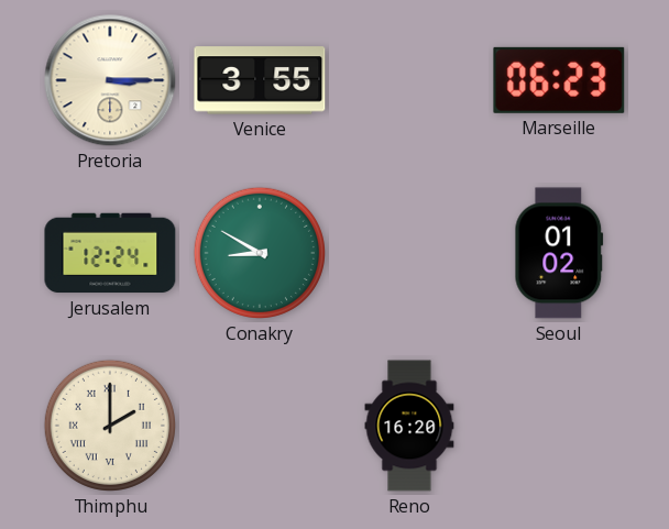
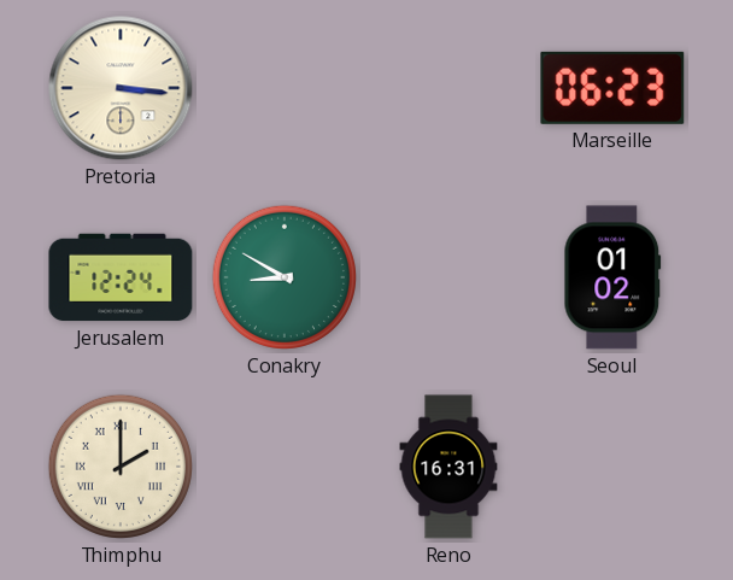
Pretoria: 3:15 -> 3:16
Venice: 3:55 -> none
Reno: 16:20 -> 16:31
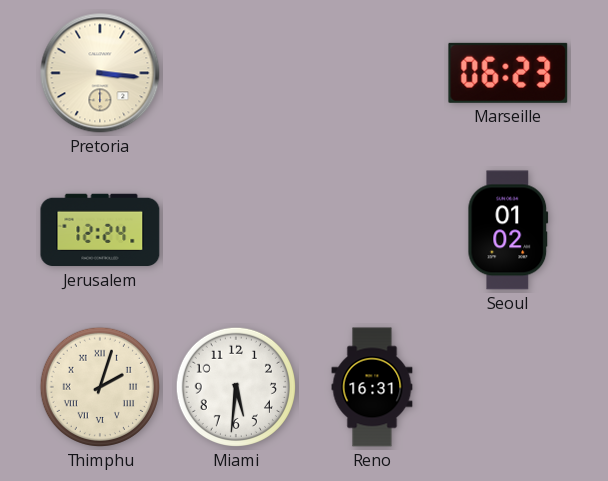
Conakry: 8:50 -> none
Thimphu: 2:00 -> 2:03
Miami: none -> 5:31
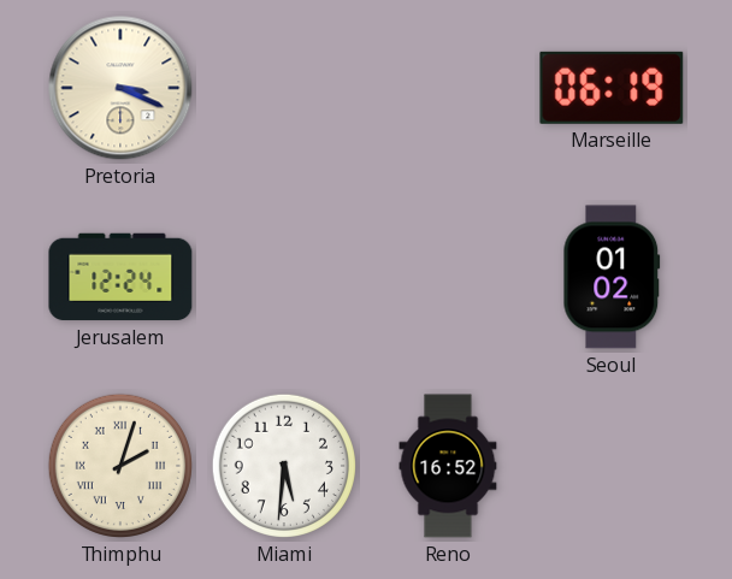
Pretoria: 3:16 -> 3:19
Marseille: 06:23 -> 06:19
Reno: 16:31 -> 16:52
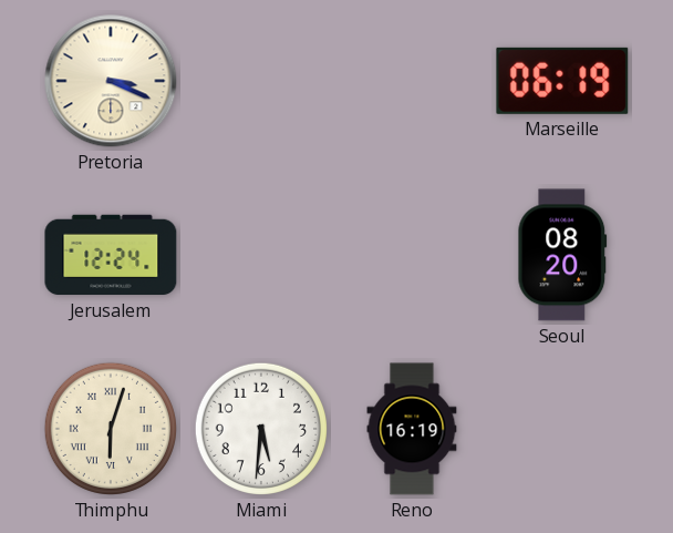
Seoul: 01:02 -> 08:20
Thimphu: 2:03 -> 6:03
Reno: 16:52 -> 16:19
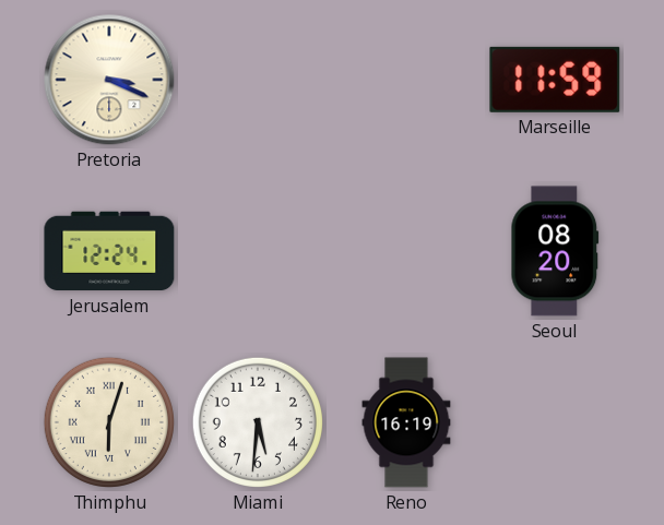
Marseille: 06:19 -> 11:59
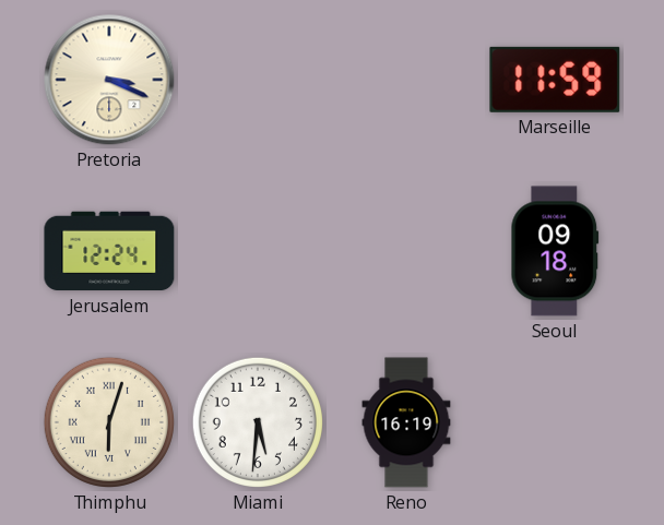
Seoul: 08:20 -> 09:18
